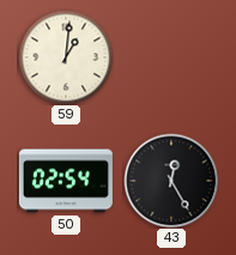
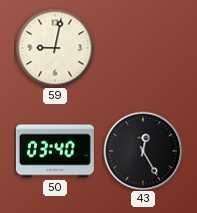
59: 1:01 -> 9:02
50: 02:54 -> 03:40
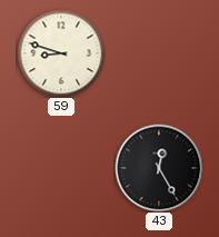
59: 9:02 -> 8:48
50: 03:40 -> none
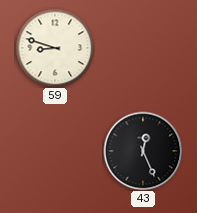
43: 12:25 -> 12:26
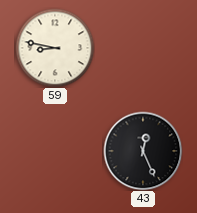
59: 8:48 -> 8:47
